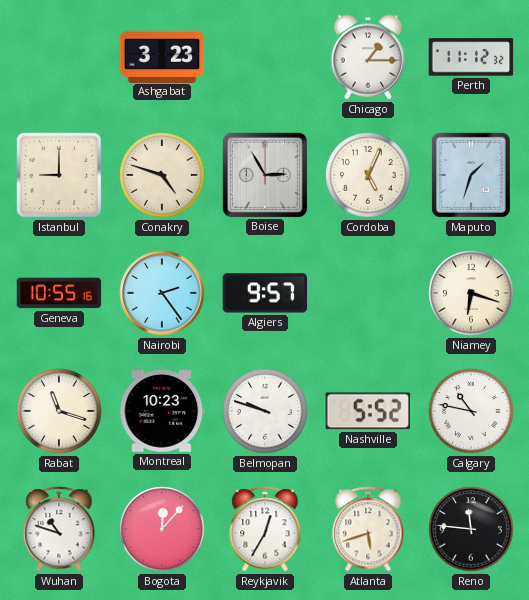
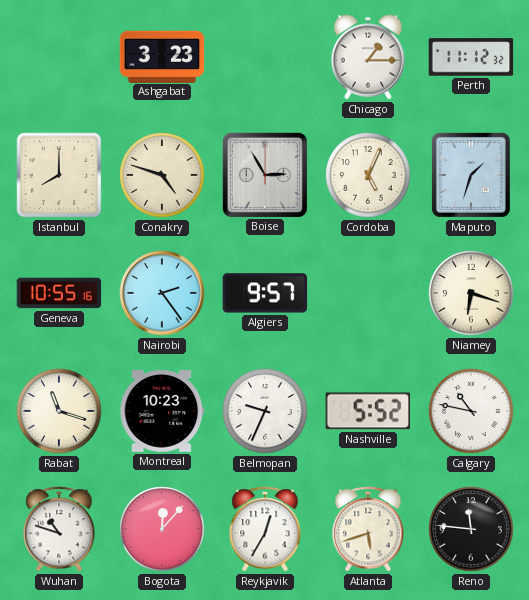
Istanbul: 9:00 -> 8:00
Belmopan: 9:48 -> 9:34
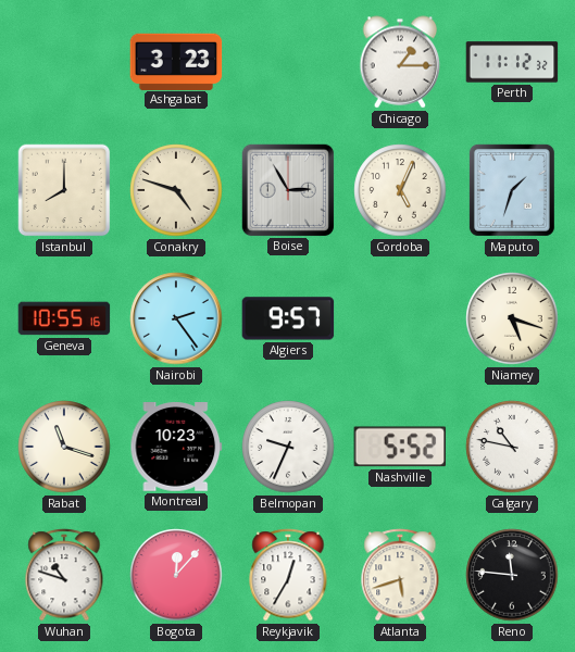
Niamey: 6:18 -> 5:18
